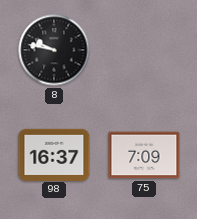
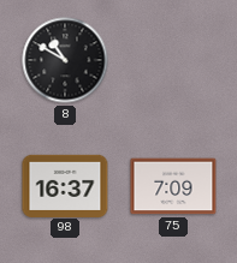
8: 9:47 -> 10:50
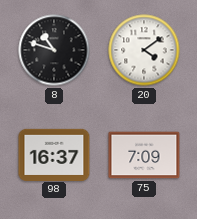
8: 10:50 -> 10:48
20: none -> 4:09
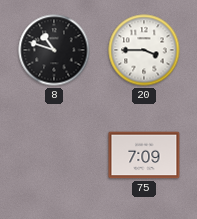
20: 4:09 -> 3:45
98: 16:37 -> none
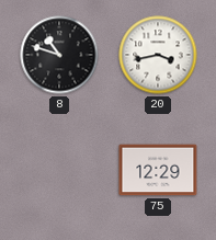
20: 3:45 -> 3:43
75: 7:09 -> 12:29
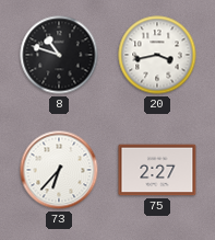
73: none -> 6:37
75: 12:29 -> 2:27
